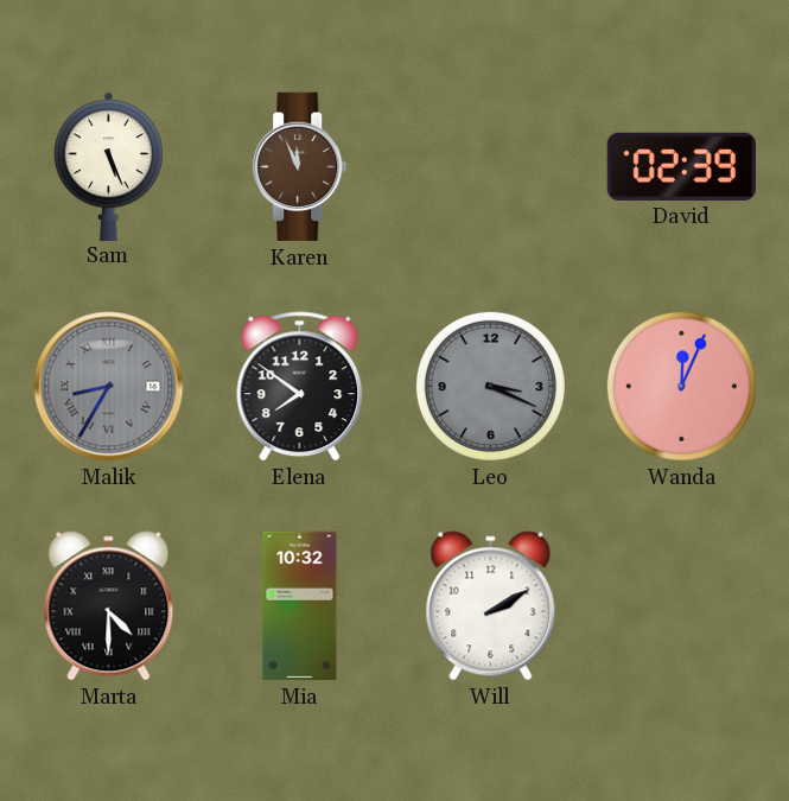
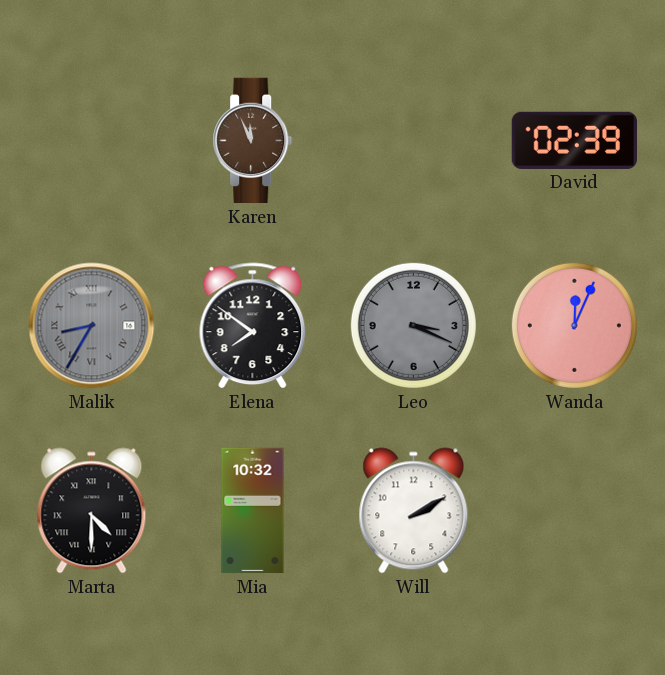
Sam: 5:26 -> none
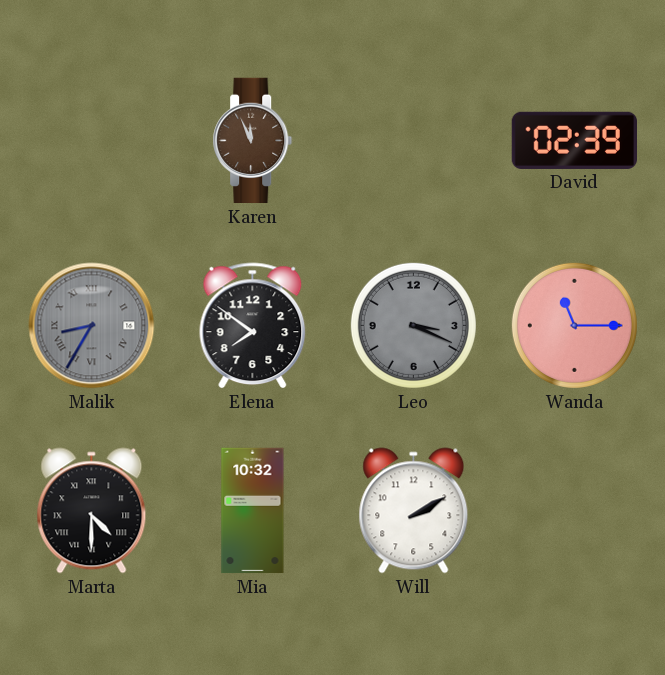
Wanda: 12:04 -> 11:15
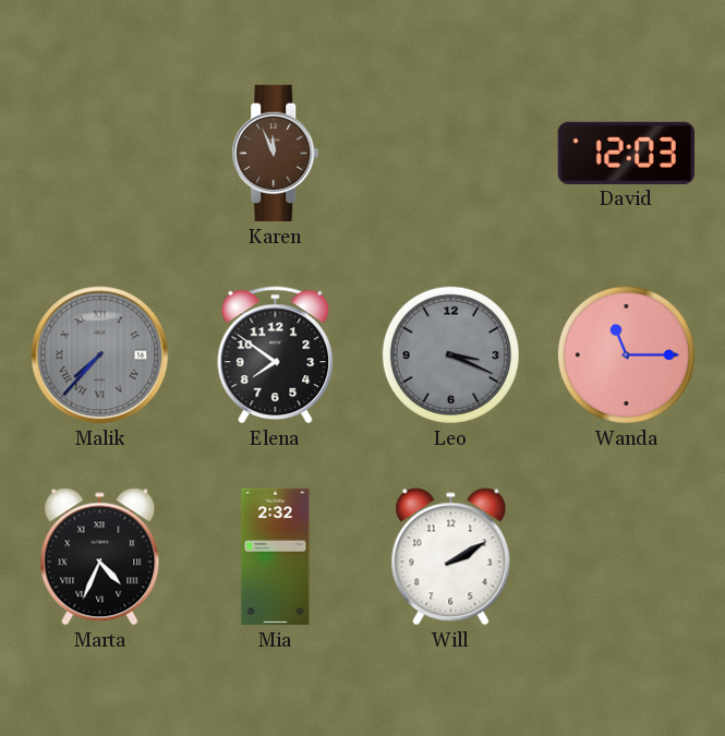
David: 02:39 -> 12:03
Malik: 8:35 -> 7:37
Marta: 4:30 -> 4:34
Mia: 10:32 -> 2:32
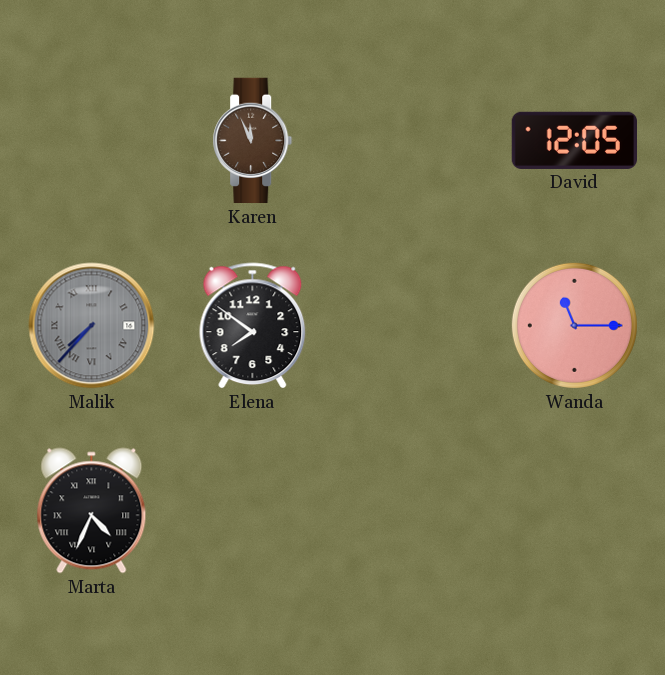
David: 12:03 -> 12:05
Leo: 3:19 -> none
Mia: 2:32 -> none
Will: 2:10 -> none
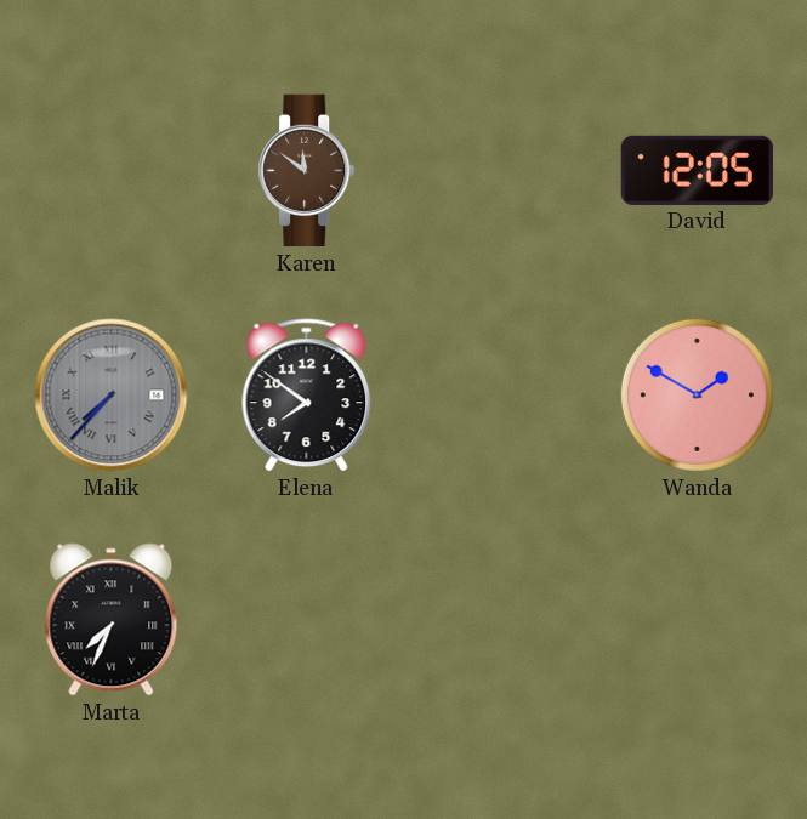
Karen: 11:56 -> 11:51
Wanda: 11:15 -> 1:50
Marta: 4:34 -> 7:34
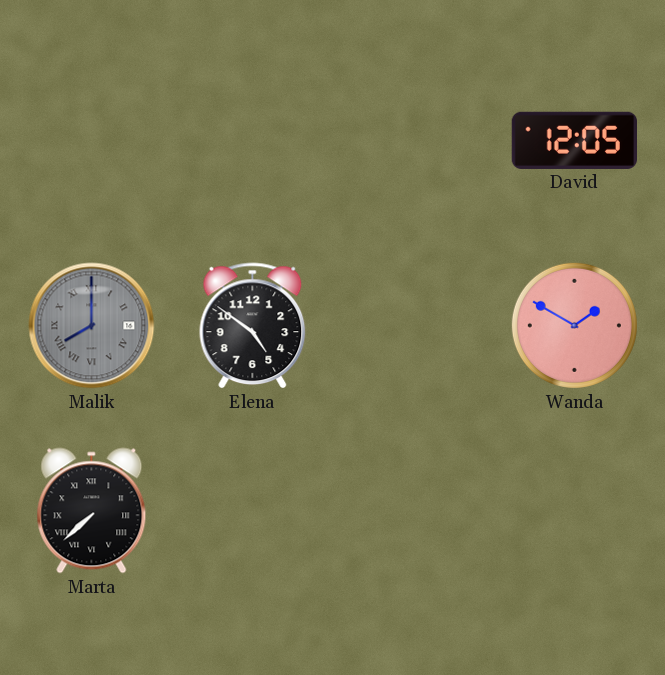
Karen: 11:51 -> none
Malik: 7:37 -> 8:00
Elena: 7:51 -> 4:51
Marta: 7:34 -> 7:38
